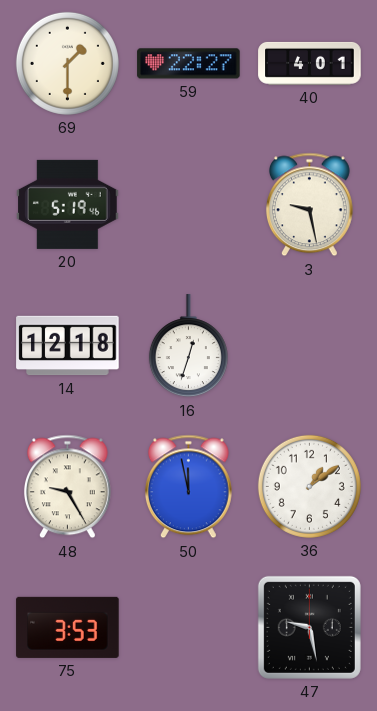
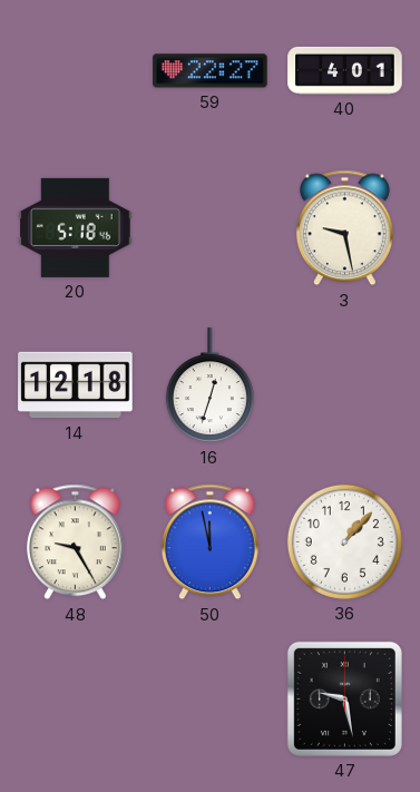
69: 1:30 -> none
20: 5:19 -> 5:18
36: 1:09 -> 1:07
75: 3:53 -> none
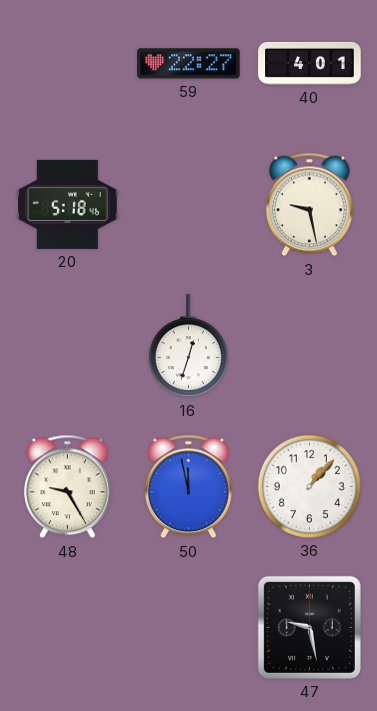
14: 12:18 -> none
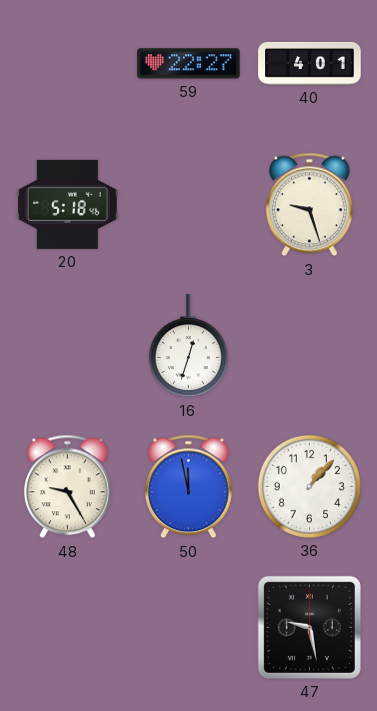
3: 9:28 -> 9:27
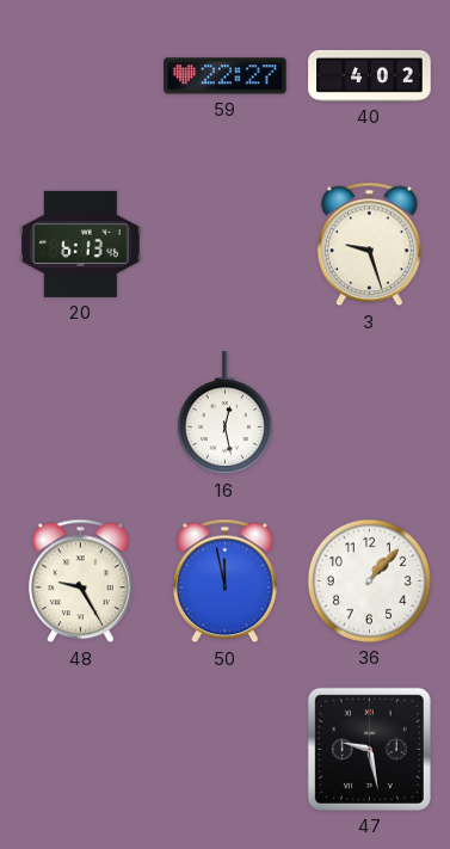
40: 4:01 -> 4:02
20: 5:18 -> 6:13
16: 12:33 -> 12:28
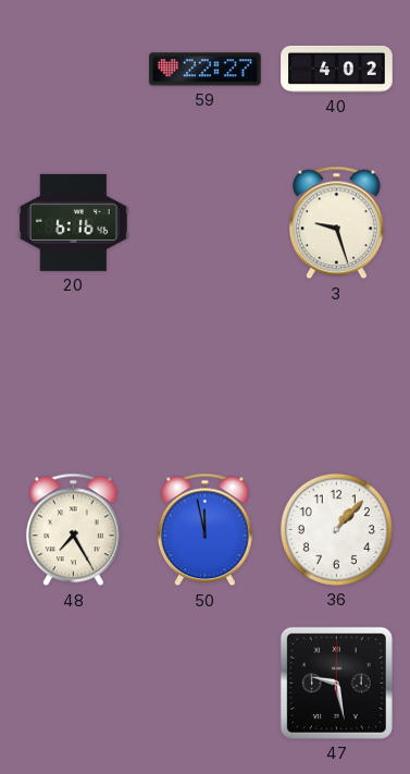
20: 6:13 -> 6:16
16: 12:28 -> none
48: 9:25 -> 7:25
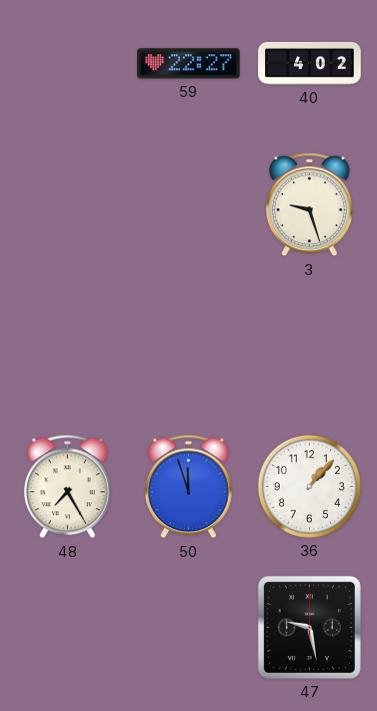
20: 6:16 -> none
50: 11:58 -> 11:57
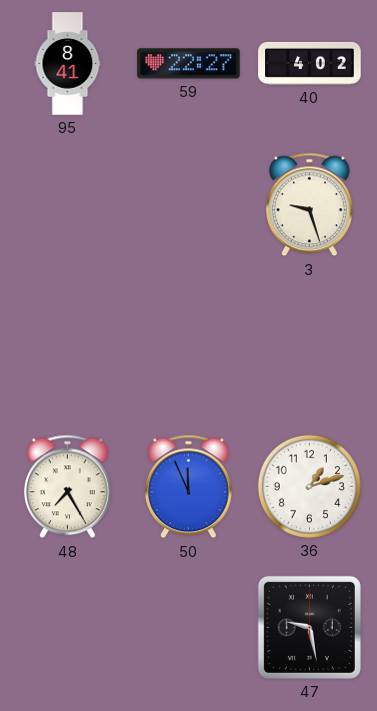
95: none -> 8:41
50: 11:57 -> 11:56
36: 1:07 -> 1:12
